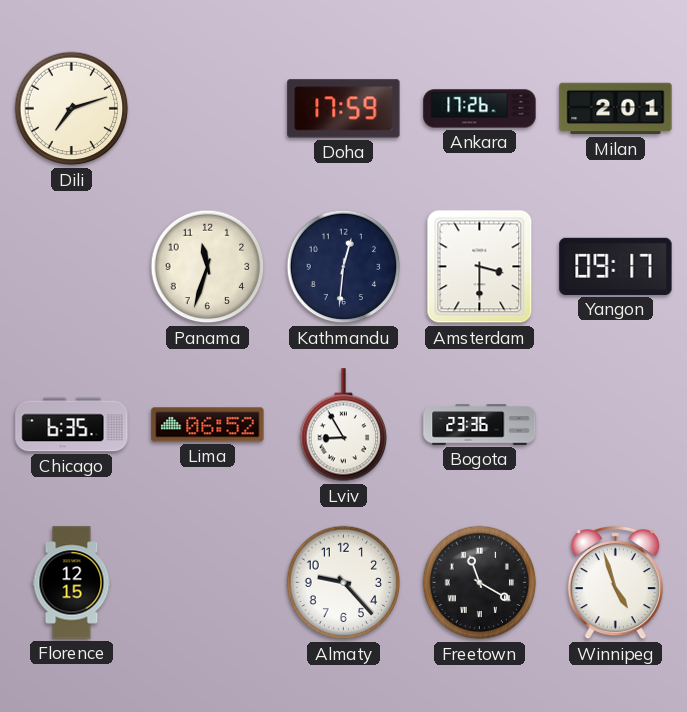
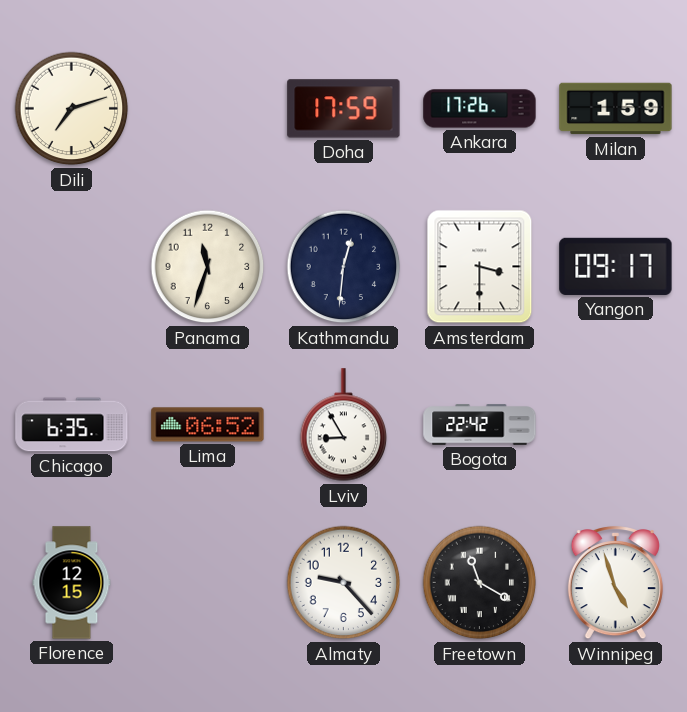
Milan: 2:01 -> 1:59
Bogota: 23:36 -> 22:42
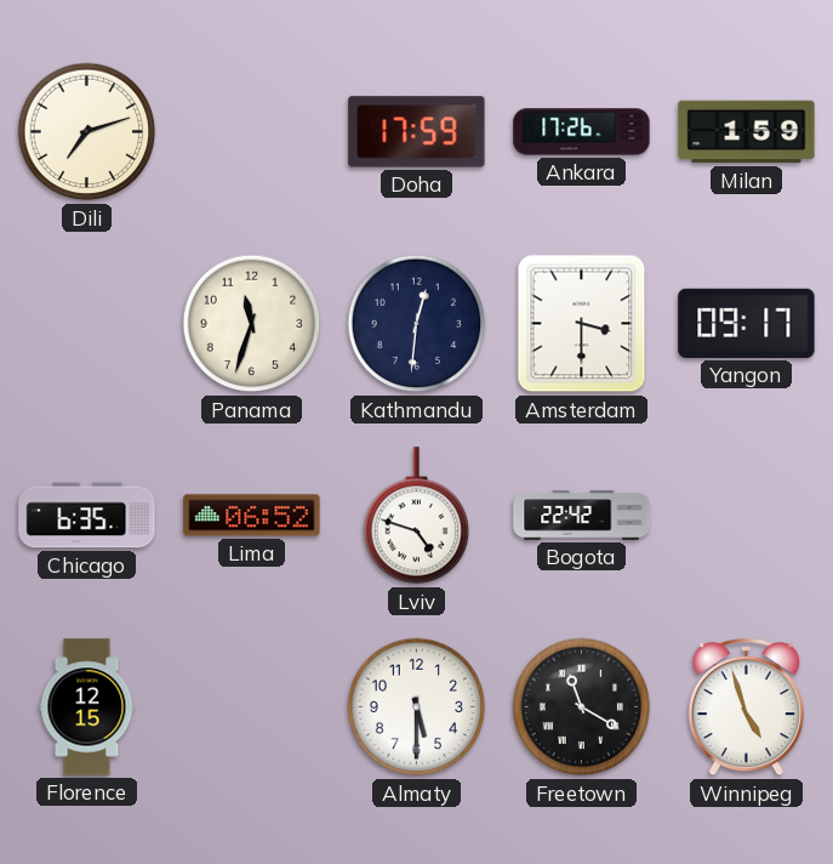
Lviv: 8:55 -> 4:48
Almaty: 9:23 -> 5:30
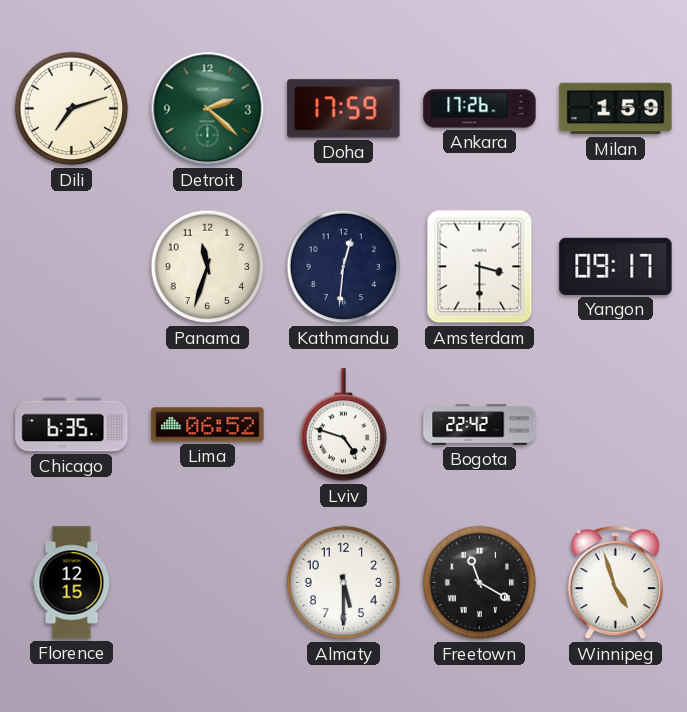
Detroit: none -> 2:22
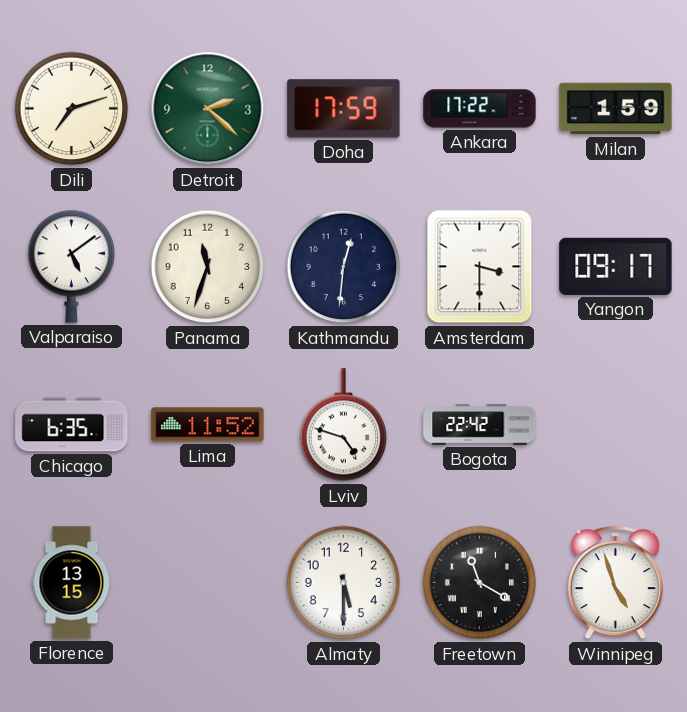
Ankara: 17:26 -> 17:22
Valparaiso: none -> 5:09
Lima: 06:52 -> 11:52
Florence: 12:15 -> 13:15
